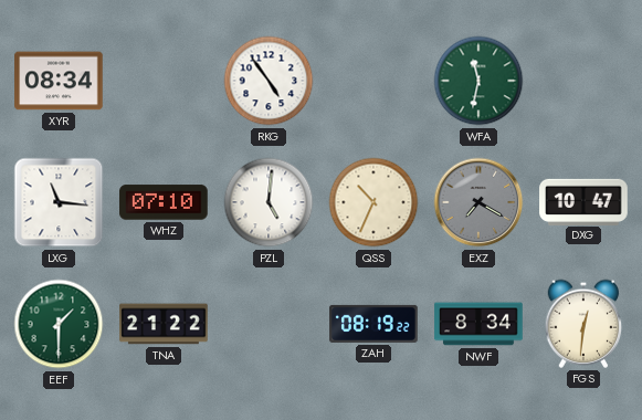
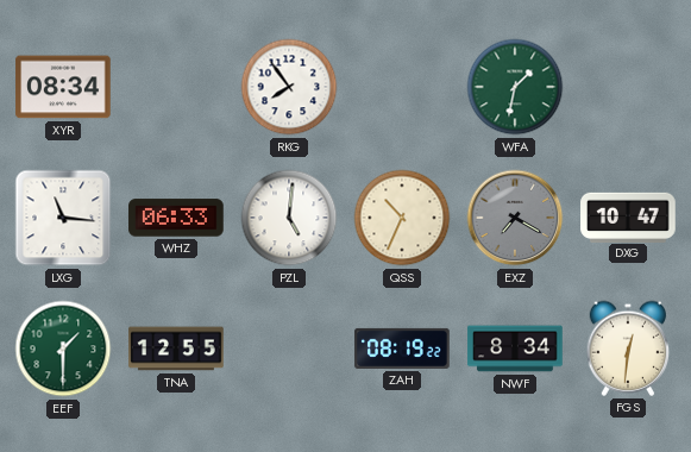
RKG: 4:54 -> 7:54
WFA: 11:32 -> 1:32
WHZ: 07:10 -> 06:33
TNA: 21:22 -> 12:55
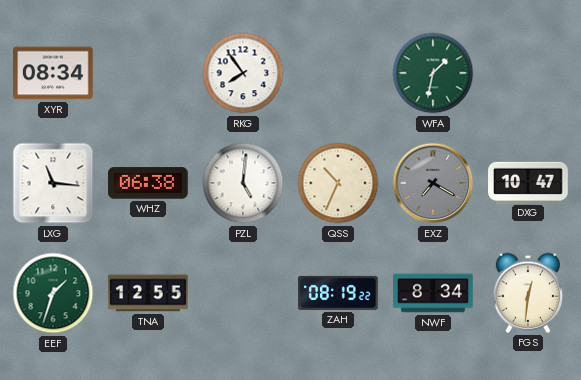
WHZ: 06:33 -> 06:38
EEF: 1:30 -> 1:33
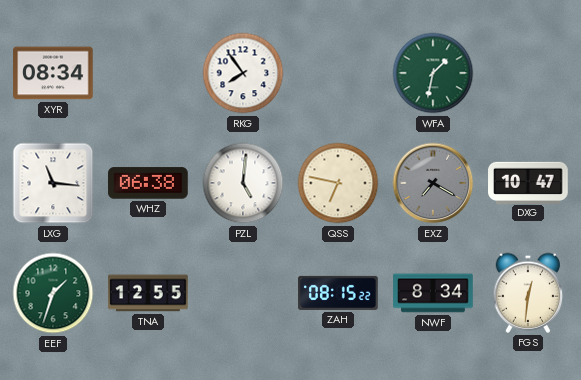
QSS: 10:34 -> 6:47
ZAH: 08:19 -> 08:15
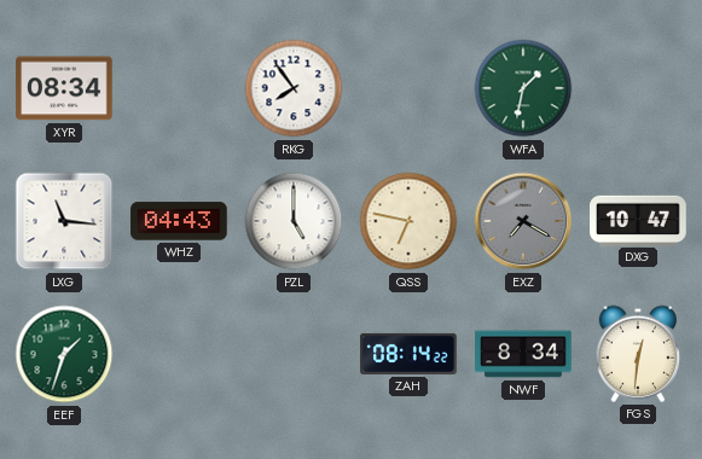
WHZ: 06:38 -> 04:43
PZL: 5:01 -> 5:00
TNA: 12:55 -> none
ZAH: 08:15 -> 08:14
